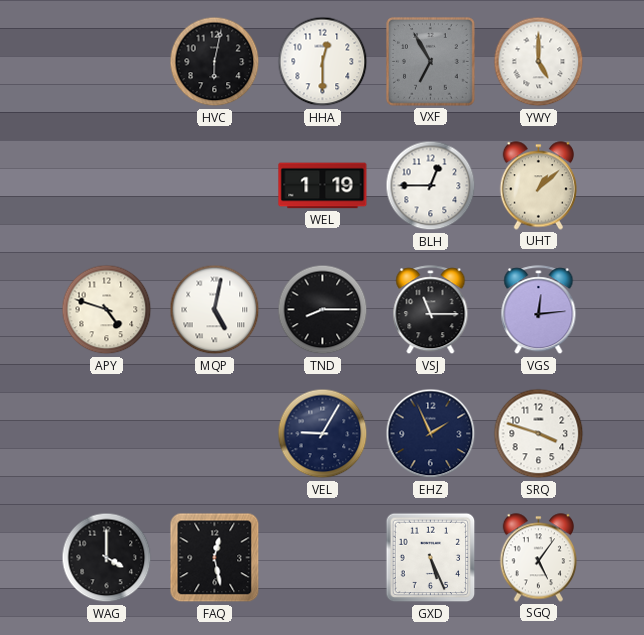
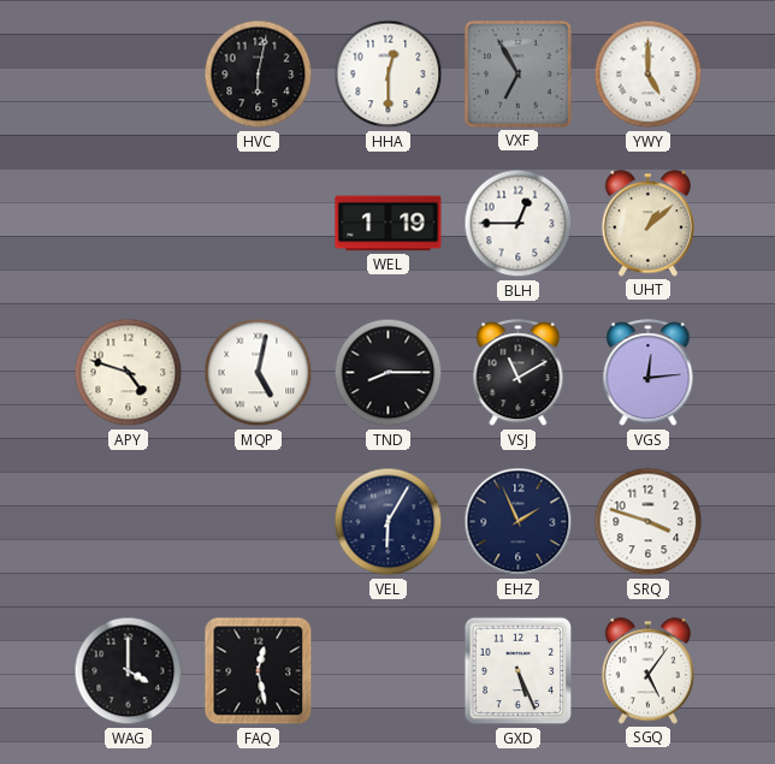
VSJ: 11:15 -> 11:10
VEL: 9:05 -> 6:05
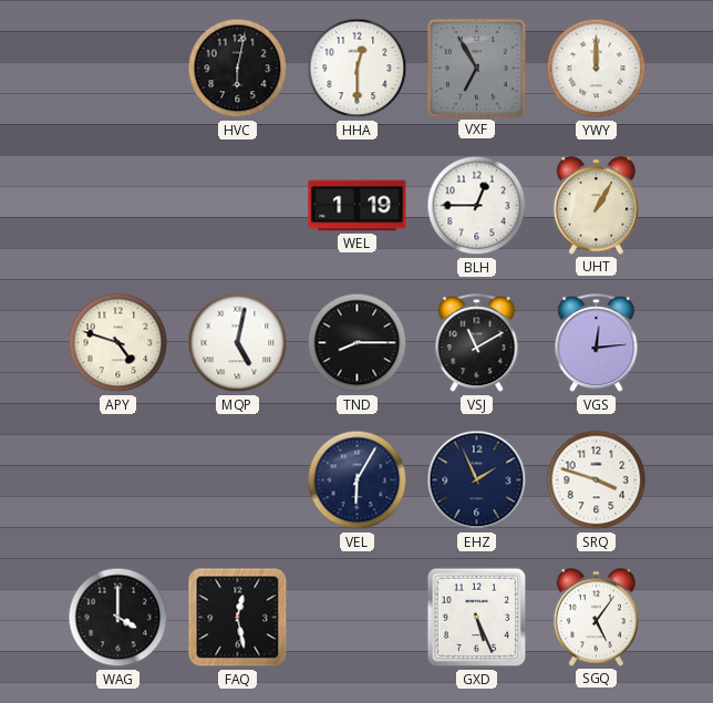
YWY: 5:00 -> 12:00
UHT: 1:08 -> 1:05
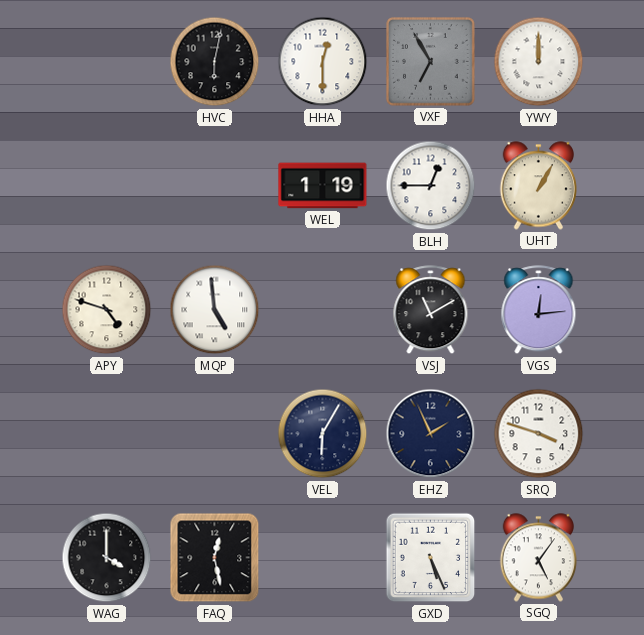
MQP: 5:02 -> 4:59
TND: 8:15 -> none
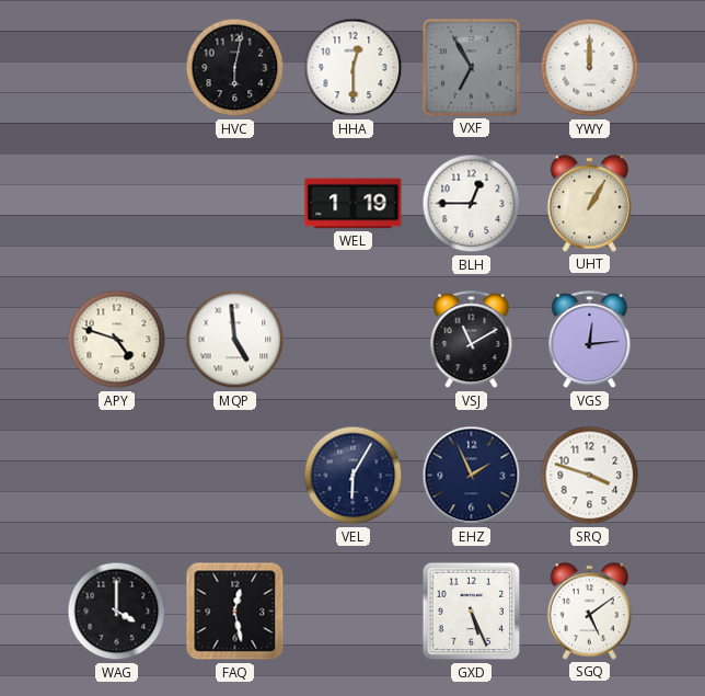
SGQ: 5:06 -> 5:09
